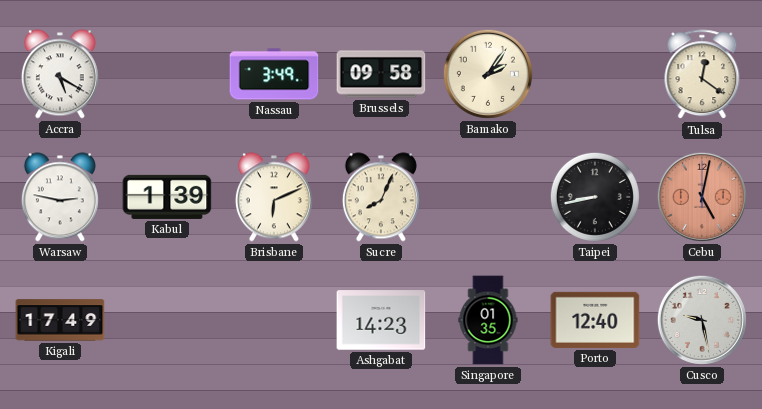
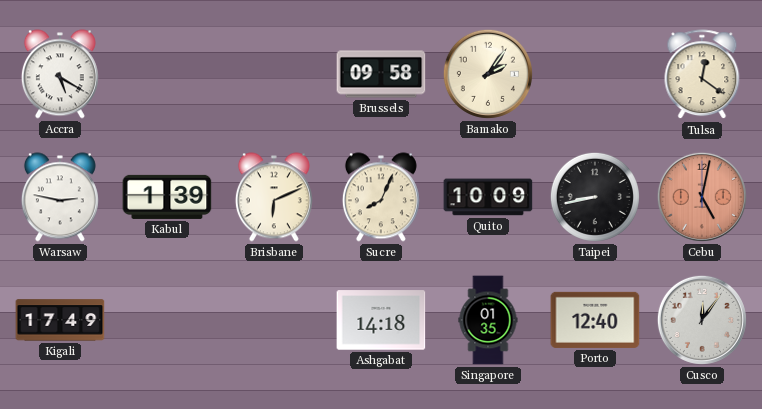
Nassau: 3:49 -> none
Quito: none -> 10:09
Ashgabat: 14:23 -> 14:18
Cusco: 9:28 -> 12:06
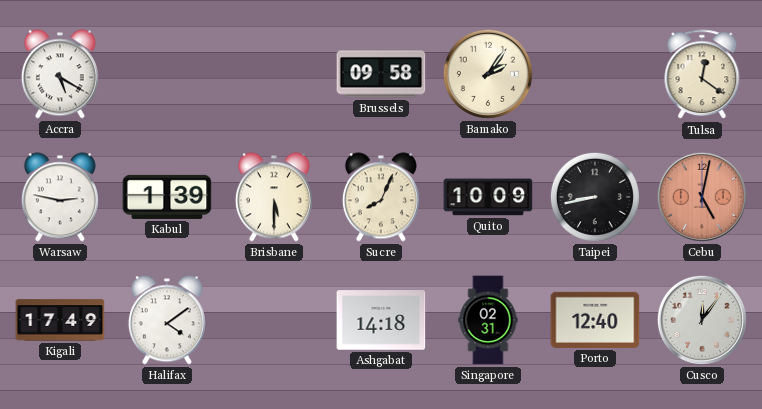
Brisbane: 6:11 -> 5:30
Halifax: none -> 4:09
Singapore: 01:35 -> 02:31
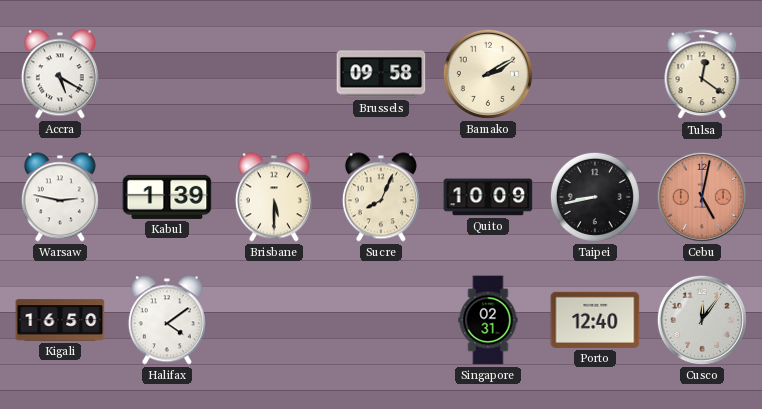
Bamako: 2:06 -> 2:10
Kigali: 17:49 -> 16:50
Ashgabat: 14:18 -> none
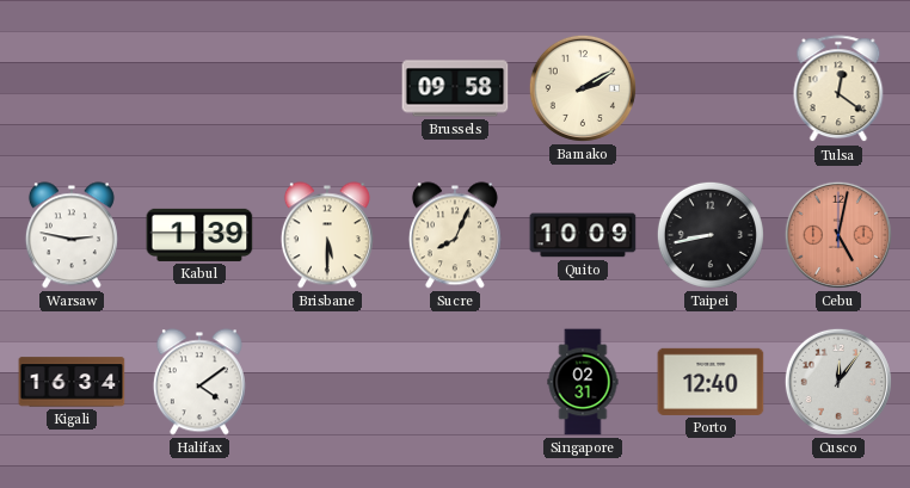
Accra: 5:20 -> none
Kigali: 16:50 -> 16:34
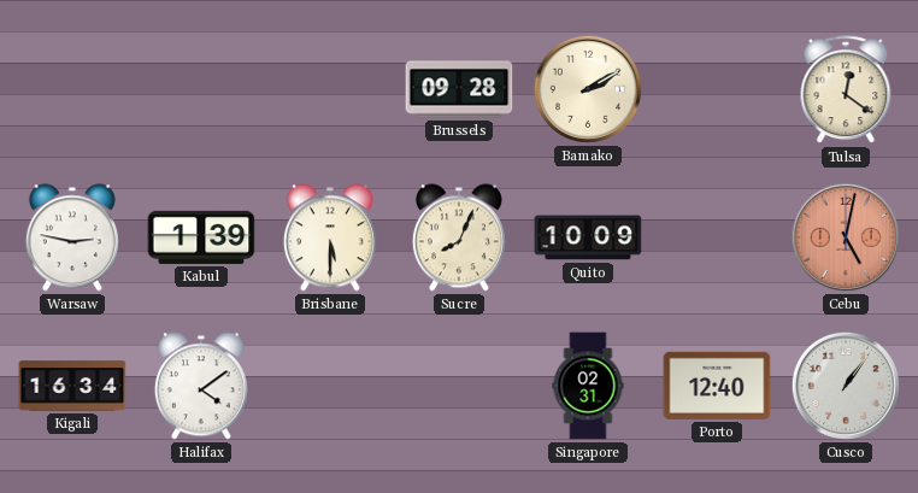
Brussels: 09:58 -> 09:28
Taipei: 8:43 -> none
Cusco: 12:06 -> 1:06
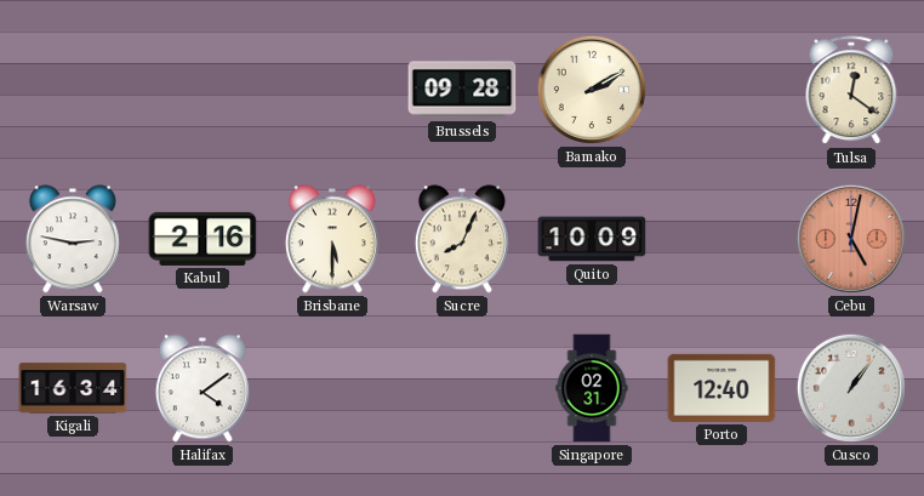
Kabul: 1:39 -> 2:16
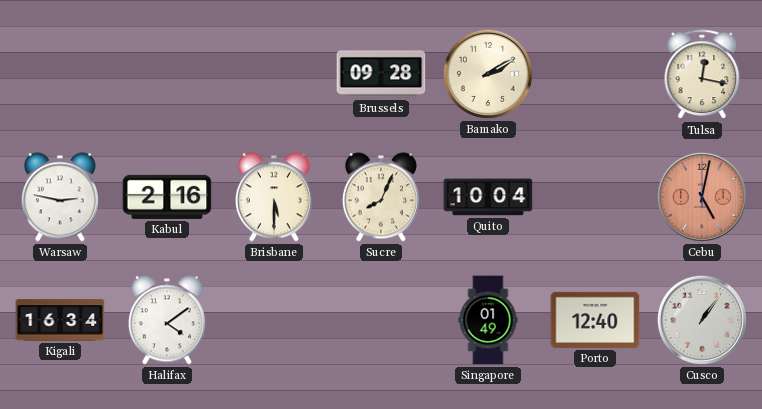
Tulsa: 12:21 -> 12:17
Quito: 10:09 -> 10:04
Singapore: 02:31 -> 01:49
